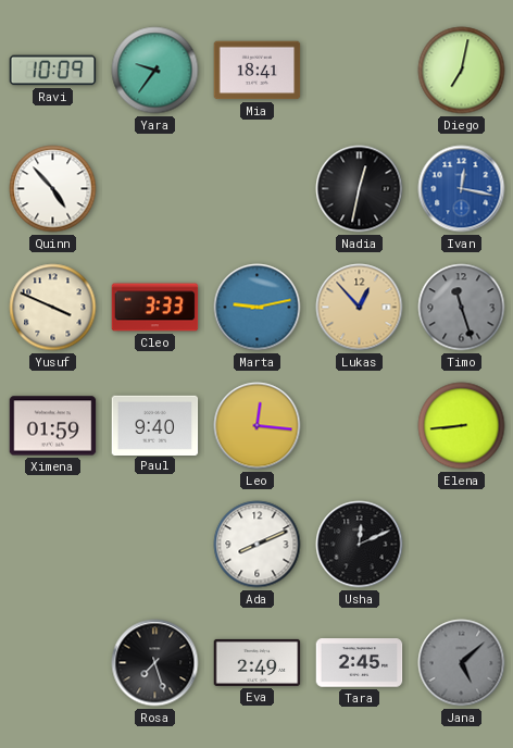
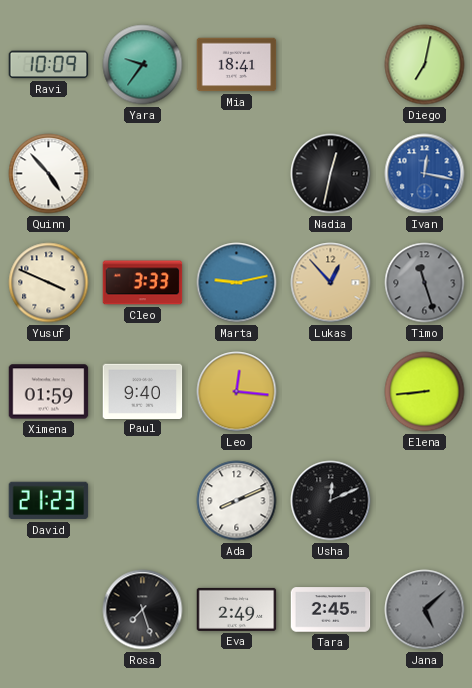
David: none -> 21:23
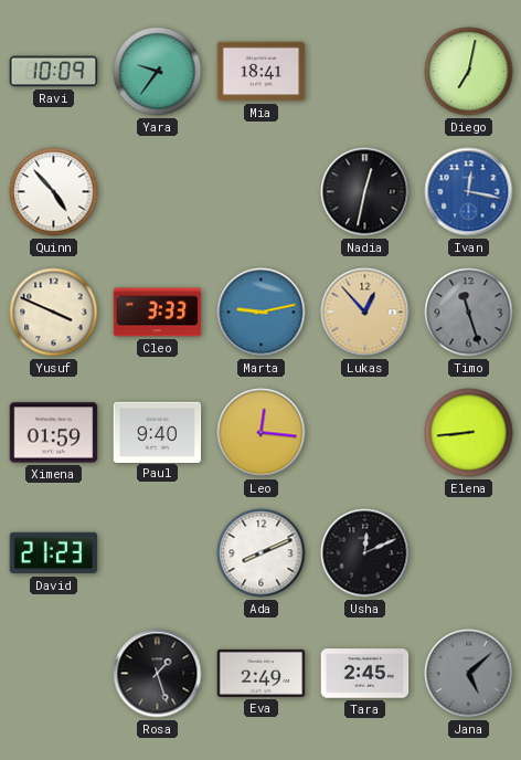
Rosa: 7:27 -> 1:27
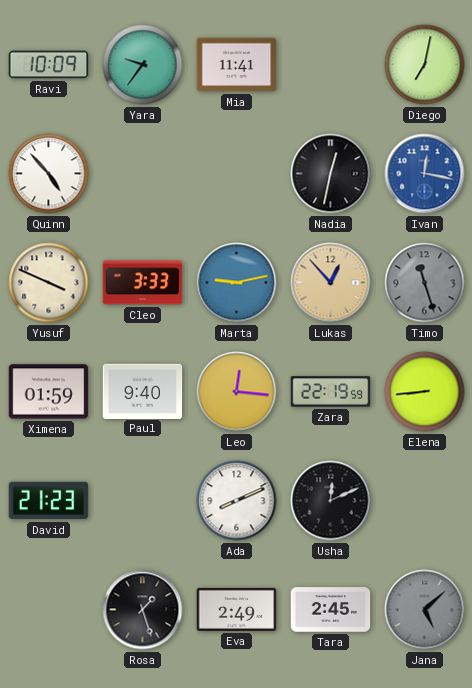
Mia: 18:41 -> 11:41
Zara: none -> 22:19
